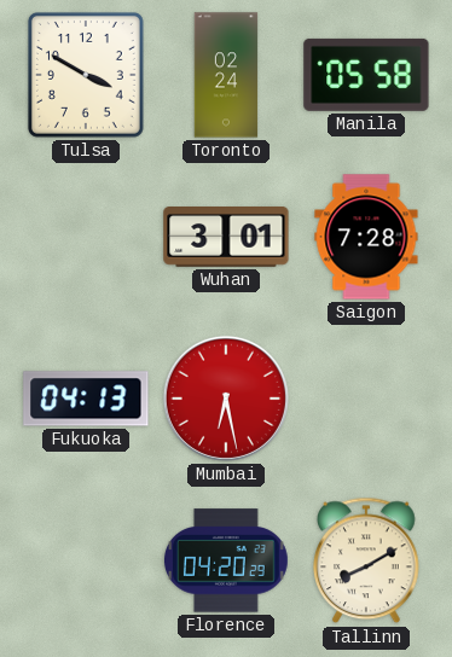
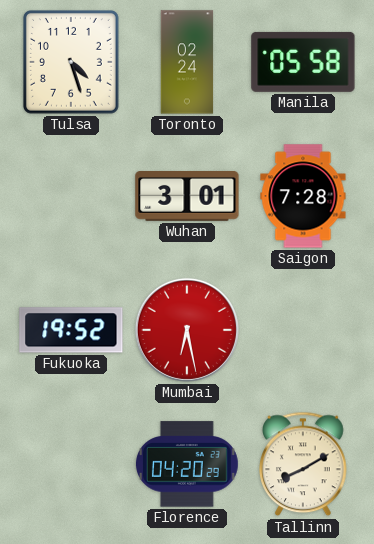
Tulsa: 3:50 -> 4:27
Fukuoka: 04:13 -> 19:52
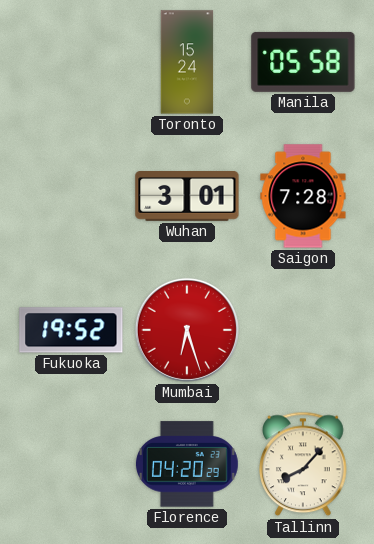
Tulsa: 4:27 -> none
Toronto: 02:24 -> 15:24
Mumbai: 6:28 -> 6:27
Tallinn: 8:10 -> 8:07
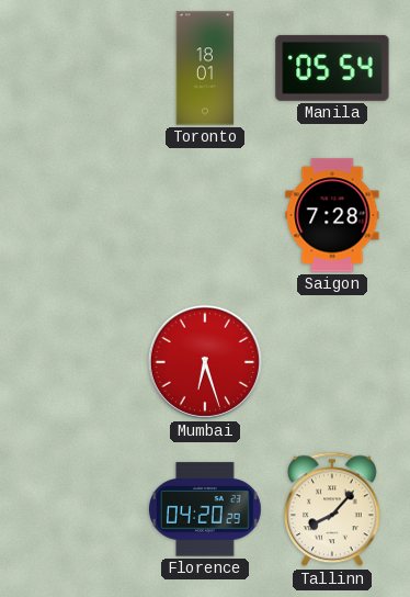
Toronto: 15:24 -> 18:01
Manila: 05:58 -> 05:54
Wuhan: 3:01 -> none
Fukuoka: 19:52 -> none
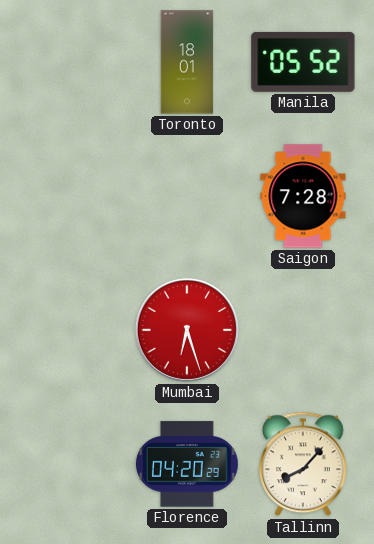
Manila: 05:54 -> 05:52
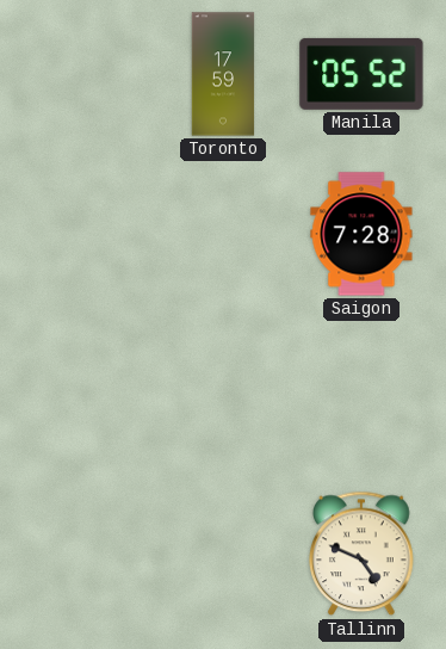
Toronto: 18:01 -> 17:59
Mumbai: 6:27 -> none
Florence: 04:20 -> none
Tallinn: 8:07 -> 4:49
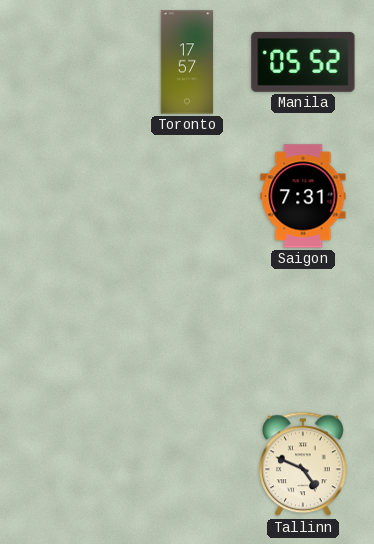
Toronto: 17:59 -> 17:57
Saigon: 7:28 -> 7:31
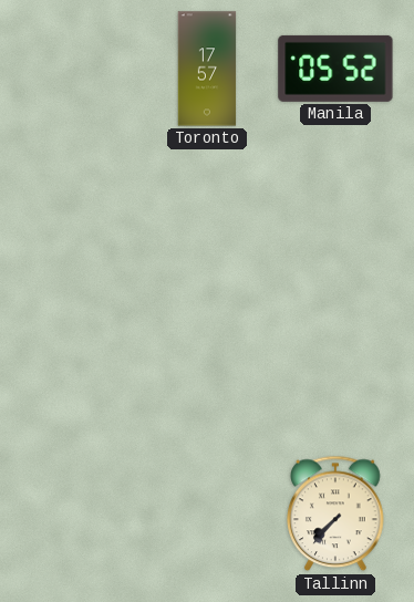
Saigon: 7:31 -> none
Tallinn: 4:49 -> 7:37
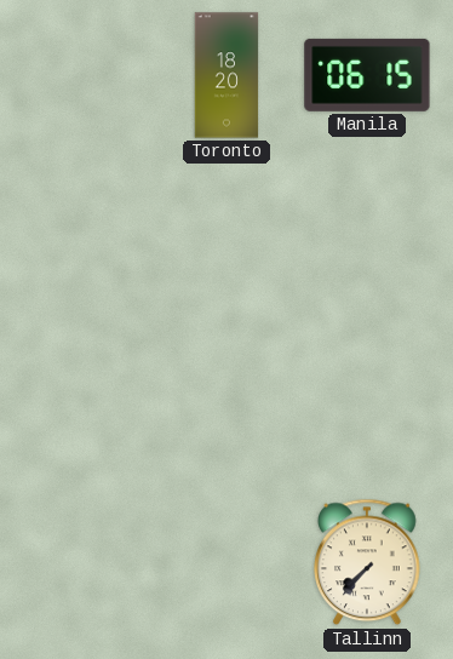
Toronto: 17:57 -> 18:20
Manila: 05:52 -> 06:15
